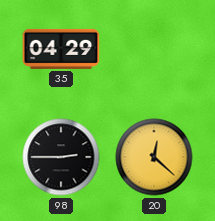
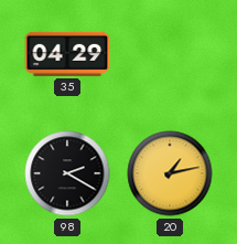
98: 2:45 -> 2:20
20: 12:22 -> 1:13
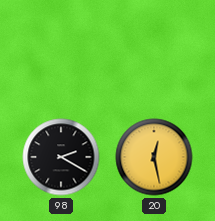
35: 04:29 -> none
20: 1:13 -> 12:28
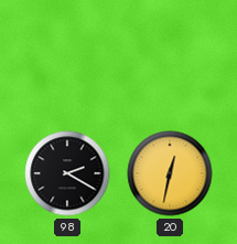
20: 12:28 -> 12:32
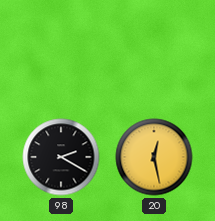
20: 12:32 -> 12:28
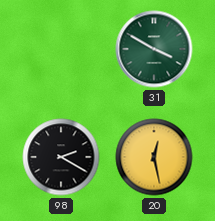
31: none -> 3:50
